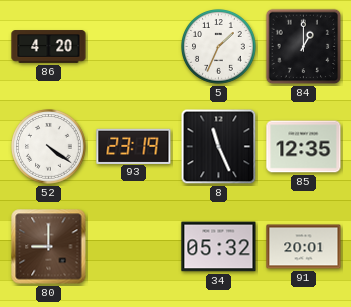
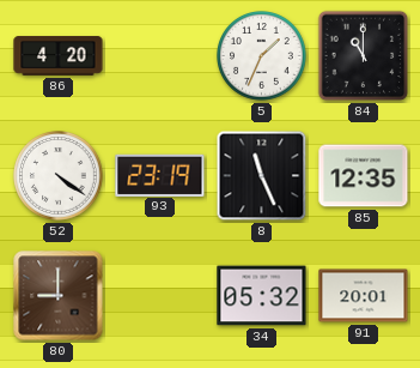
84: 1:00 -> 11:00
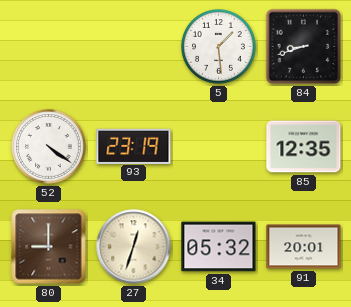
86: 4:20 -> none
5: 1:34 -> 1:29
84: 11:00 -> 8:42
8: 11:26 -> none
27: none -> 12:33
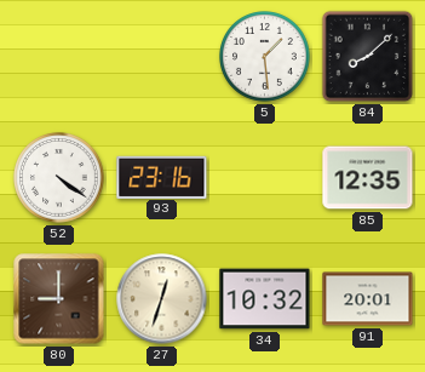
84: 8:42 -> 8:08
93: 23:19 -> 23:16
34: 05:32 -> 10:32
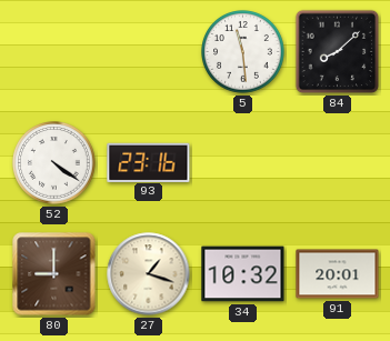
5: 1:29 -> 11:29
85: 12:35 -> none
27: 12:33 -> 1:18
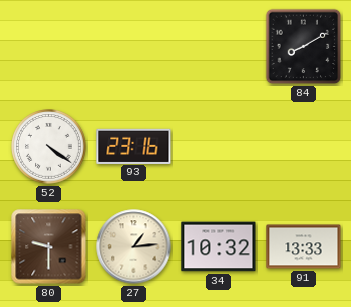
5: 11:29 -> none
84: 8:08 -> 8:10
80: 9:00 -> 9:30
27: 1:18 -> 1:14
91: 20:01 -> 13:33
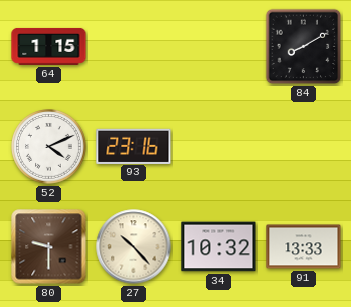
64: none -> 1:15
52: 4:21 -> 4:11
27: 1:14 -> 10:23
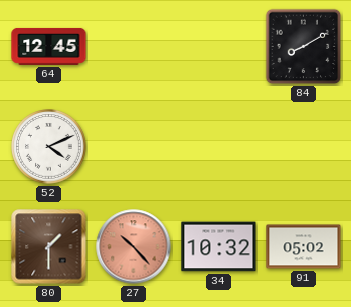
64: 1:15 -> 12:45
93: 23:16 -> none
80: 9:30 -> 1:30
27 dial: cream -> salmon
91: 13:33 -> 05:02
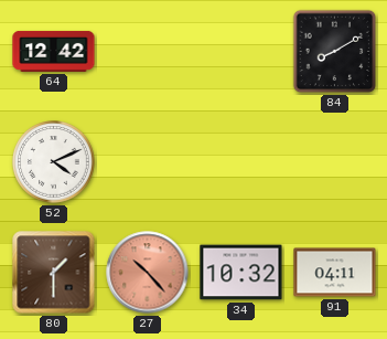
64: 12:45 -> 12:42
91: 05:02 -> 04:11
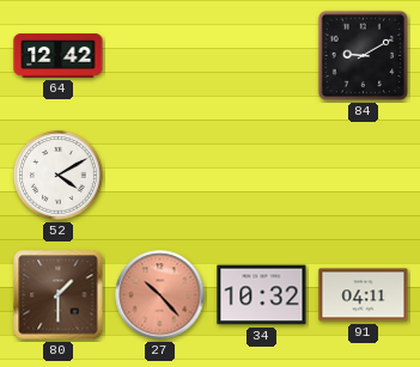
84: 8:10 -> 9:10
52: 4:11 -> 4:10
